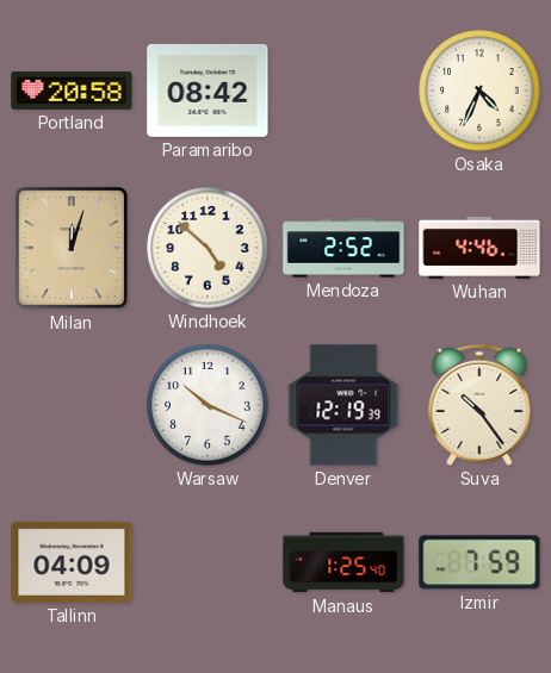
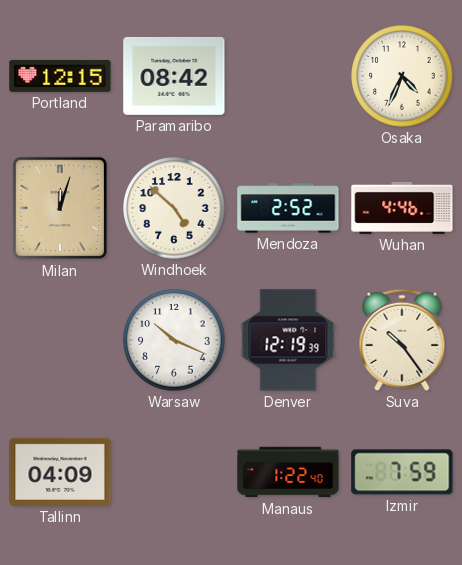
Portland: 20:58 -> 12:15
Manaus: 1:25 -> 1:22
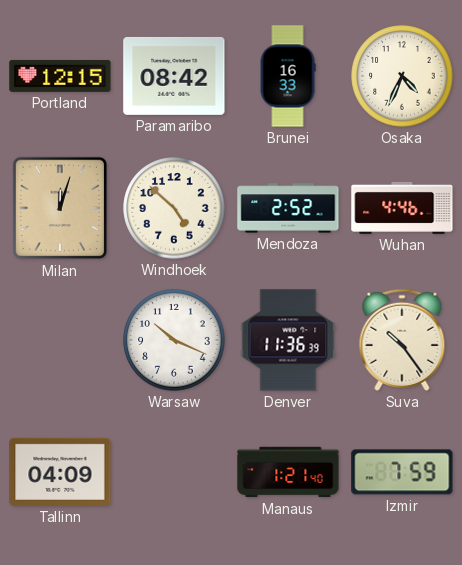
Brunei: none -> 16:33
Denver: 12:19 -> 11:36
Manaus: 1:22 -> 1:21
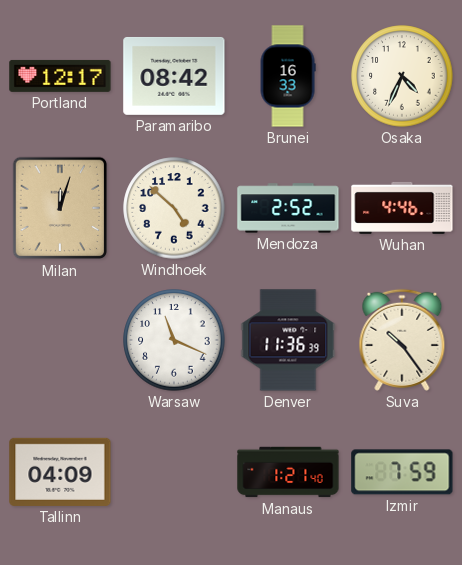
Portland: 12:15 -> 12:17
Warsaw: 10:19 -> 11:19
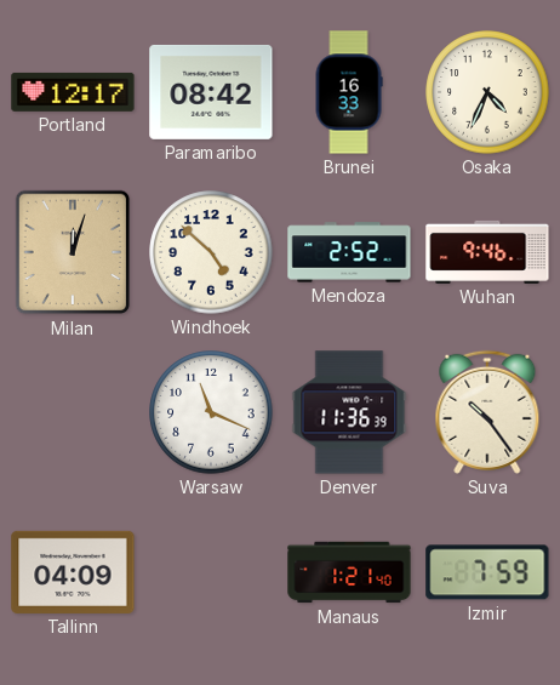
Wuhan: 4:46 -> 9:46
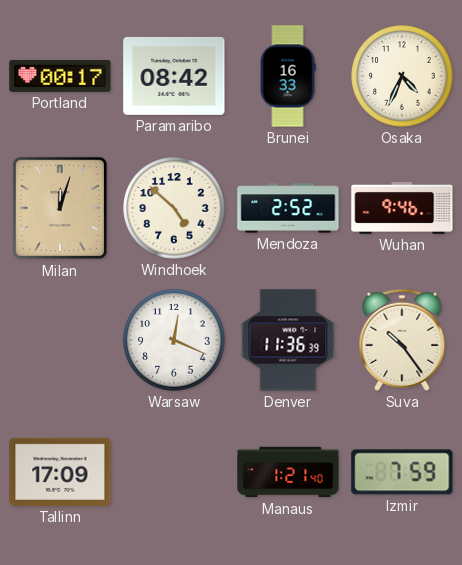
Portland: 12:17 -> 00:17
Warsaw: 11:19 -> 12:19
Tallinn: 04:09 -> 17:09
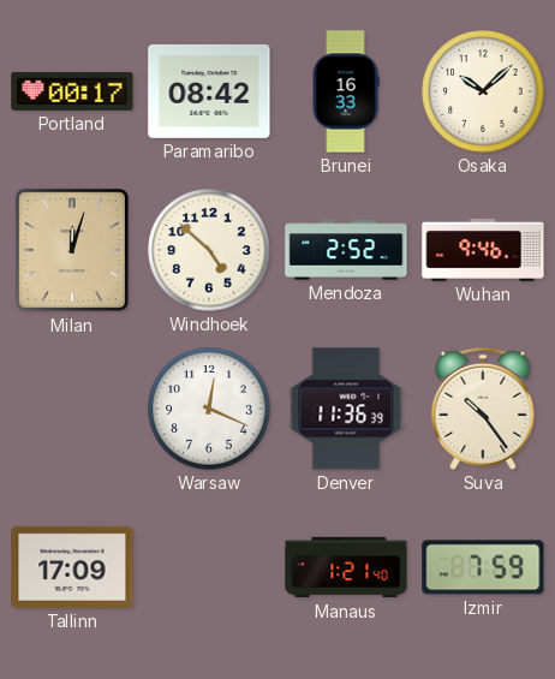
Osaka: 4:34 -> 10:08
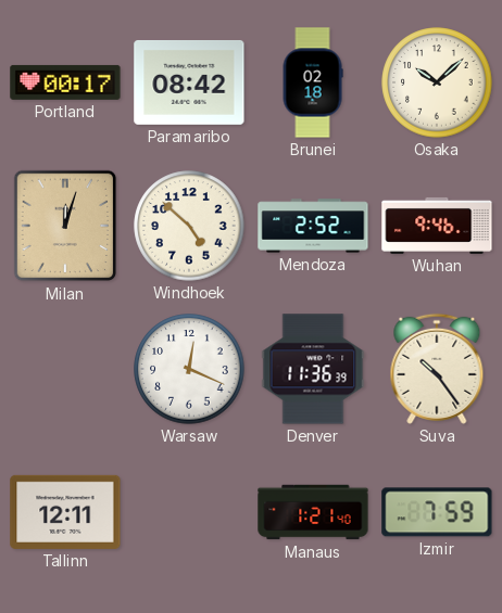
Brunei: 16:33 -> 02:18
Tallinn: 17:09 -> 12:11
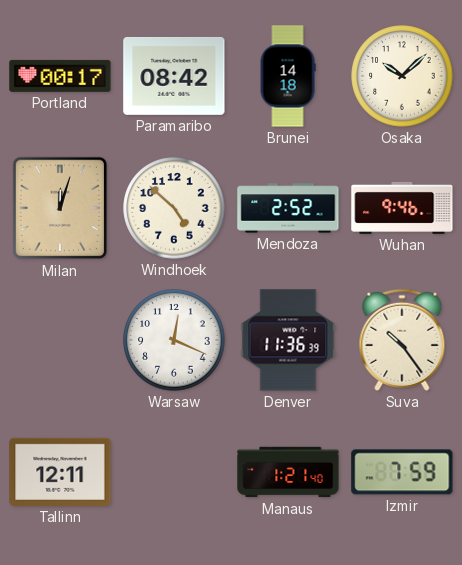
Brunei: 02:18 -> 14:18
